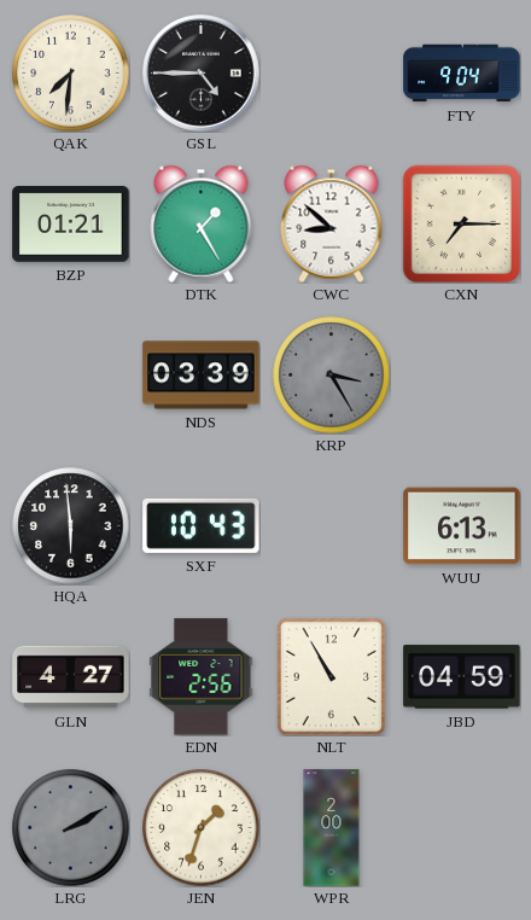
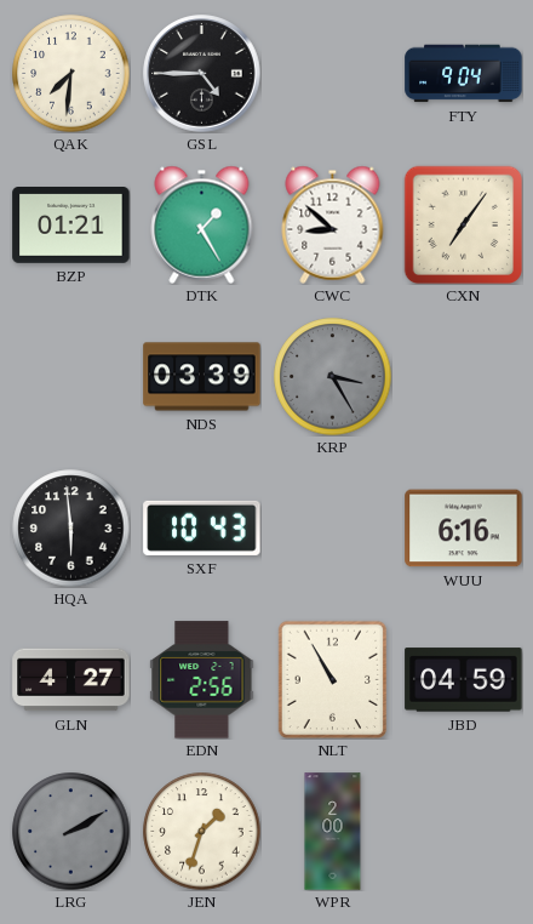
CXN: 7:15 -> 7:06
WUU: 6:13 -> 6:16
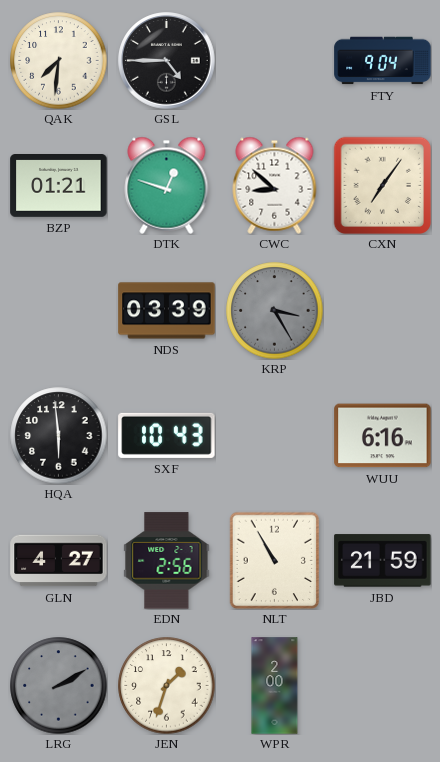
DTK: 1:25 -> 12:48
JBD: 04:59 -> 21:59
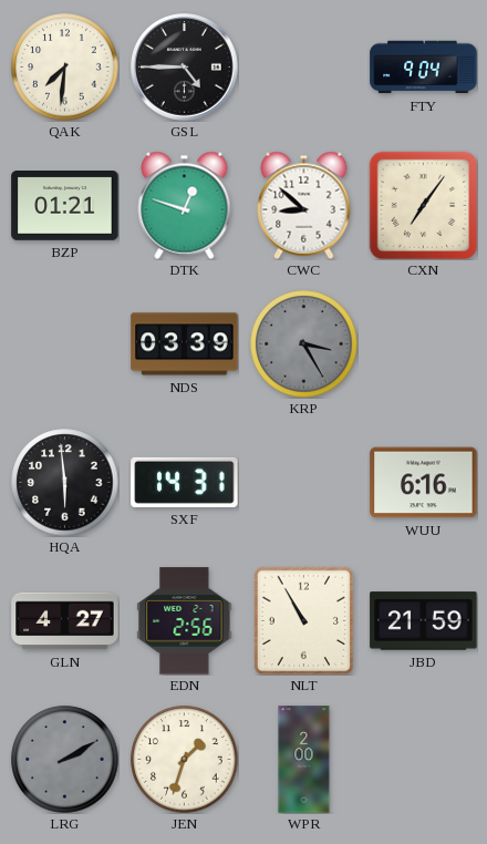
SXF: 10:43 -> 14:31
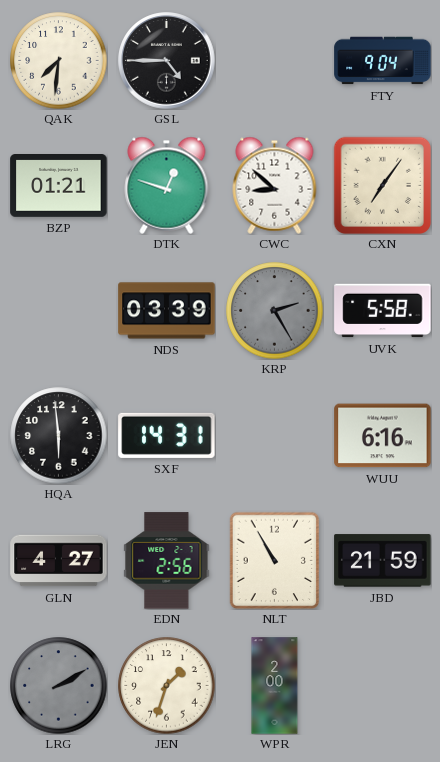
KRP: 3:25 -> 2:25
UVK: none -> 5:58
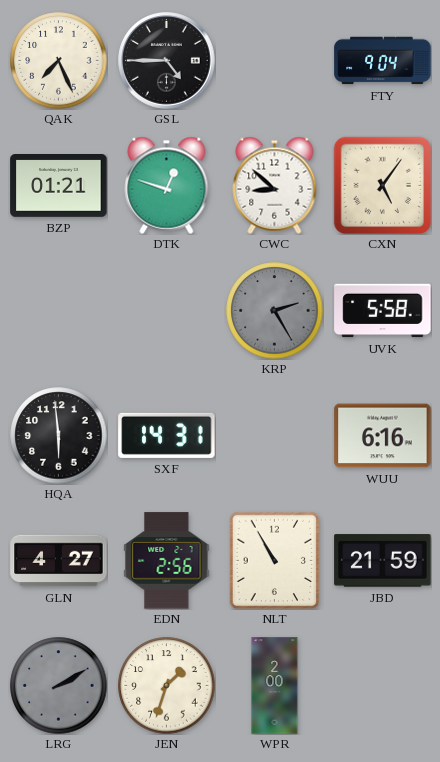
QAK: 7:31 -> 7:26
CXN: 7:06 -> 5:06
NDS: 03:39 -> none
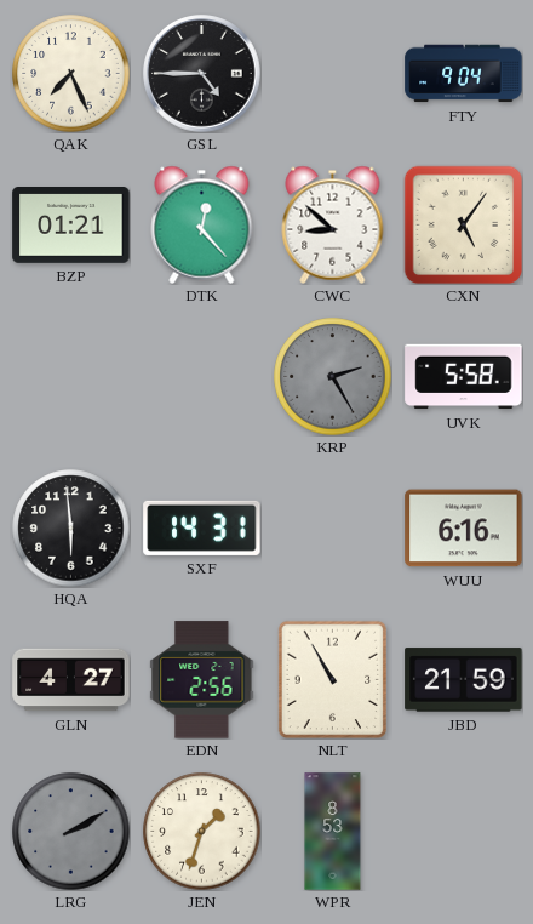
DTK: 12:48 -> 12:23
WPR: 2:00 -> 8:53
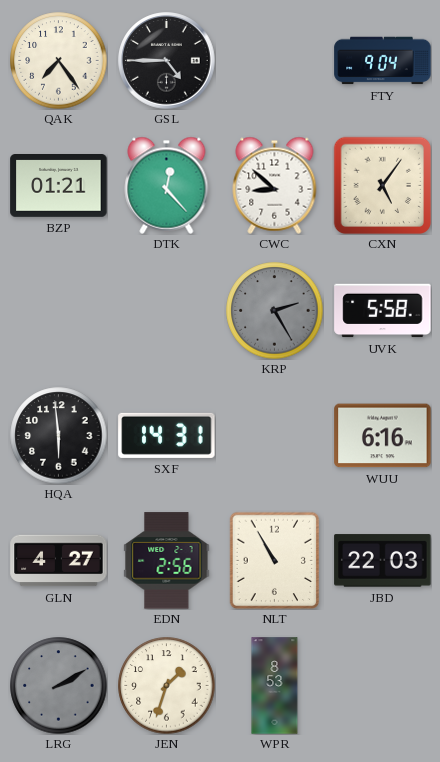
QAK: 7:26 -> 7:24
JBD: 21:59 -> 22:03
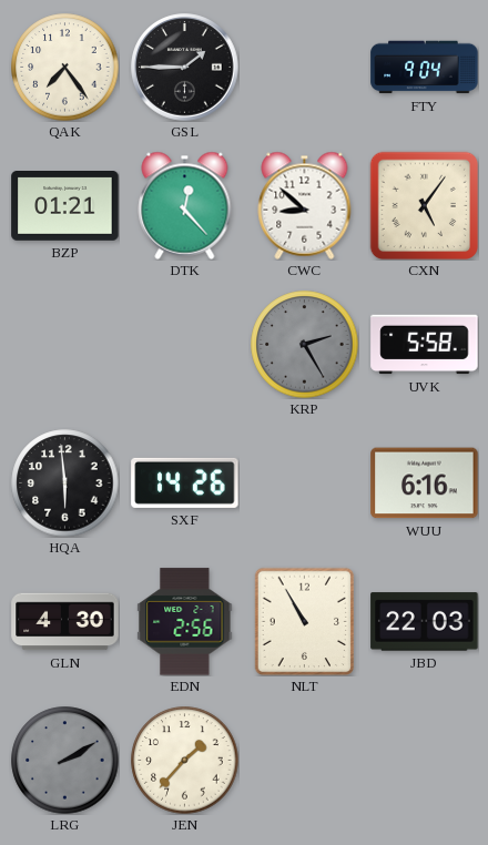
GSL: 4:45 -> 1:45
SXF: 14:31 -> 14:26
GLN: 4:27 -> 4:30
JEN: 1:33 -> 1:37
WPR: 8:53 -> none
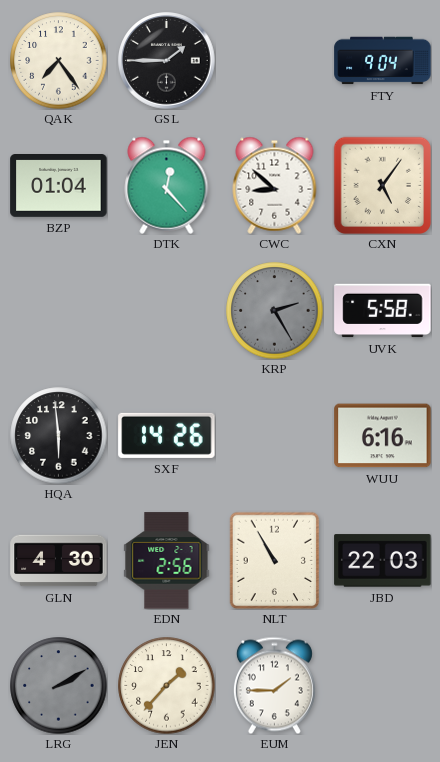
BZP: 01:21 -> 01:04
EUM: none -> 1:45
